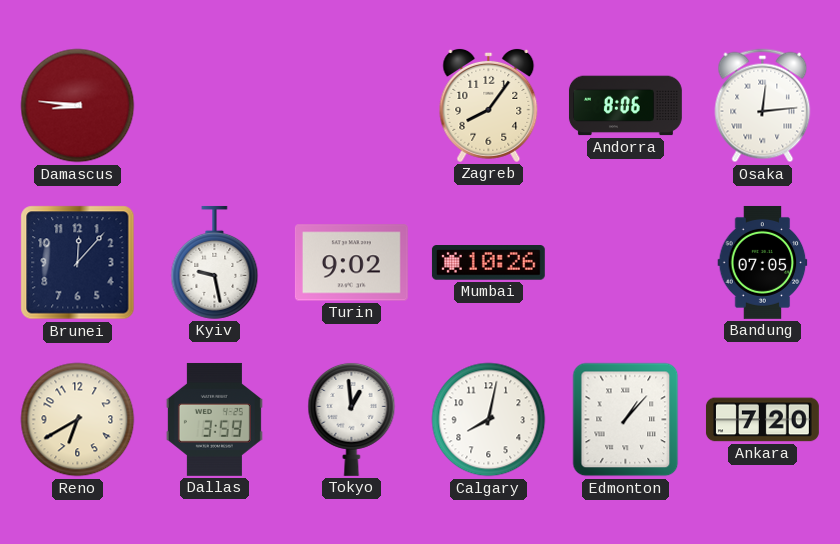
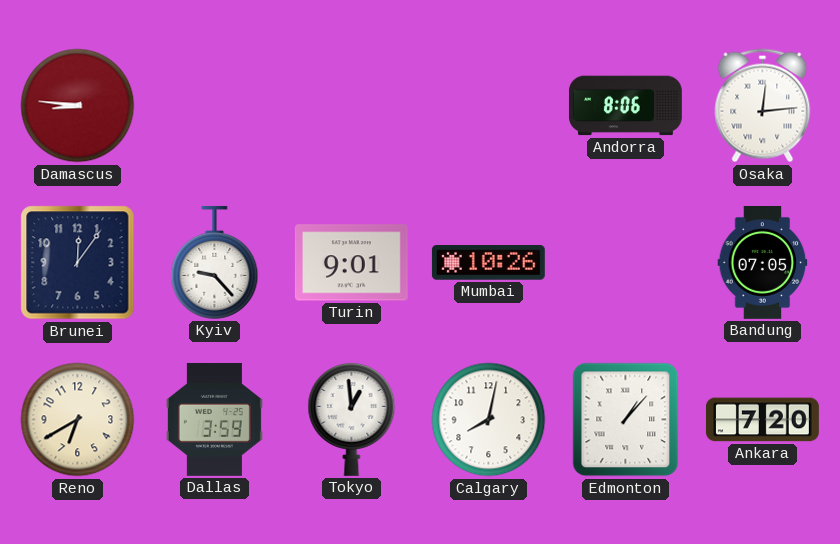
Zagreb: 8:06 -> none
Brunei: 12:07 -> 12:06
Kyiv: 9:28 -> 9:23
Turin: 9:02 -> 9:01
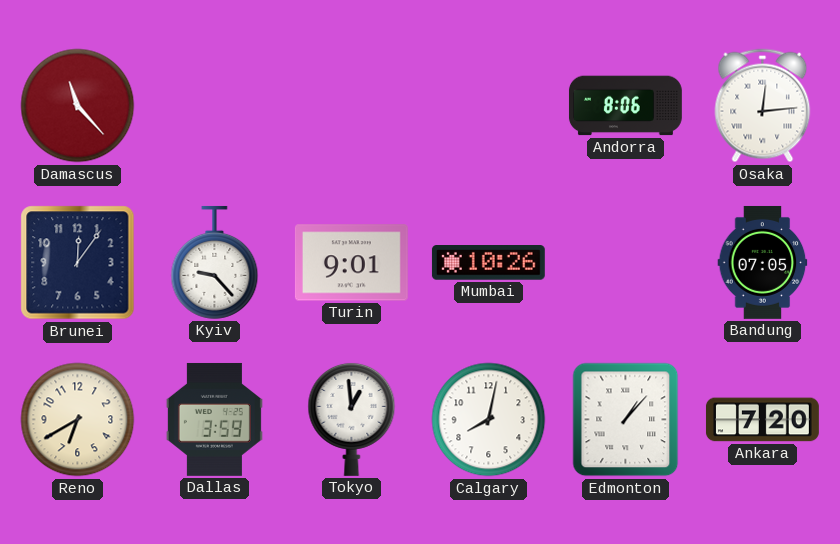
Damascus: 8:46 -> 11:23
